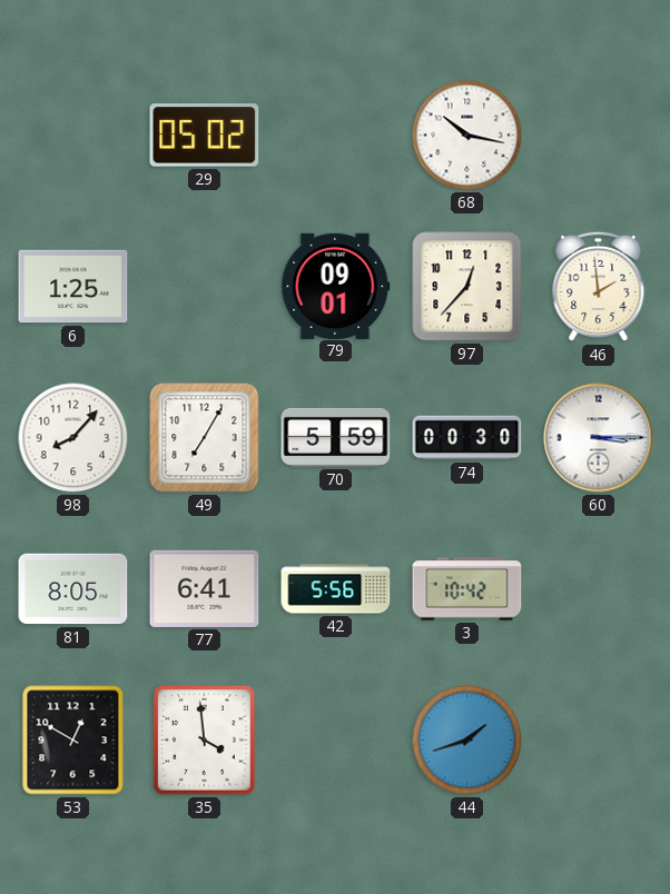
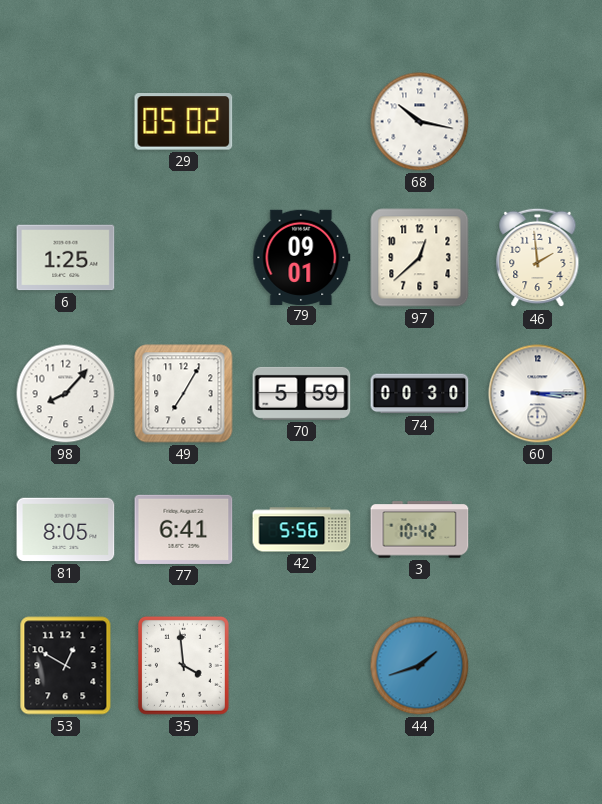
97: 12:37 -> 12:38
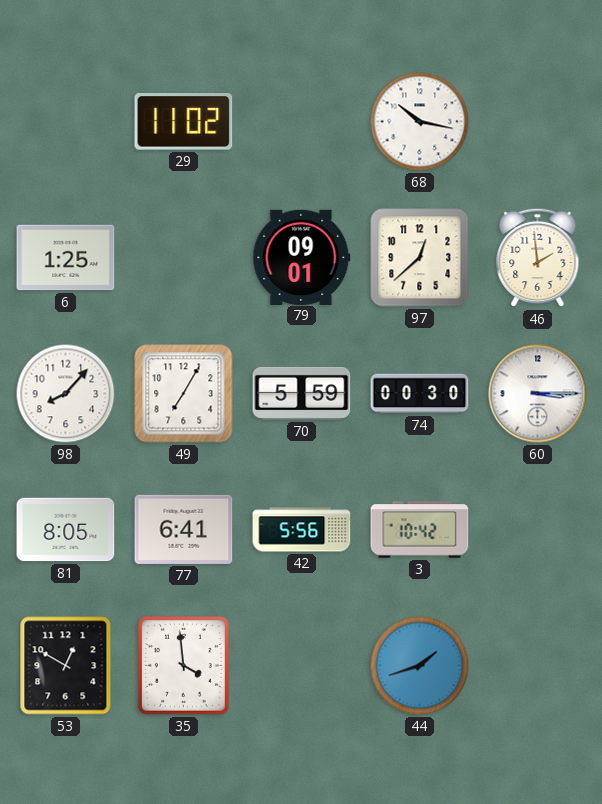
29: 05:02 -> 11:02
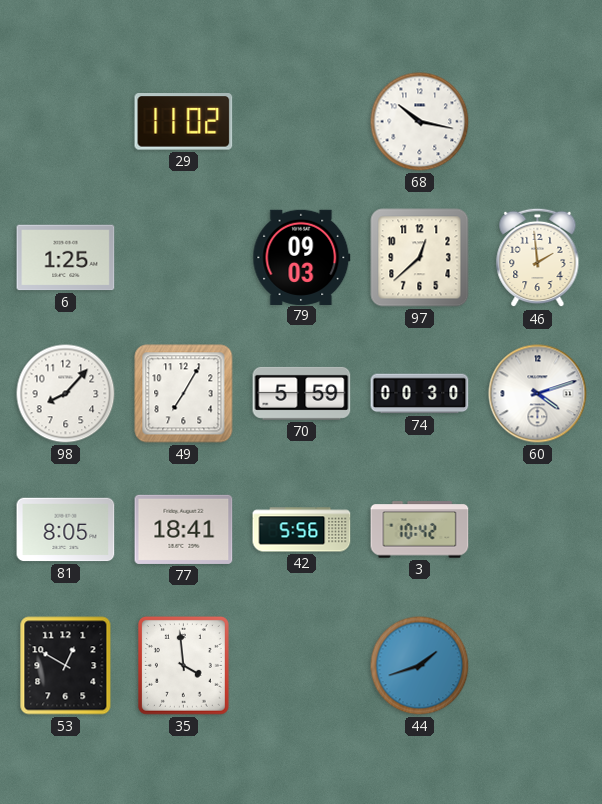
79: 09:01 -> 09:03
60: 3:15 -> 4:12
77: 6:41 -> 18:41
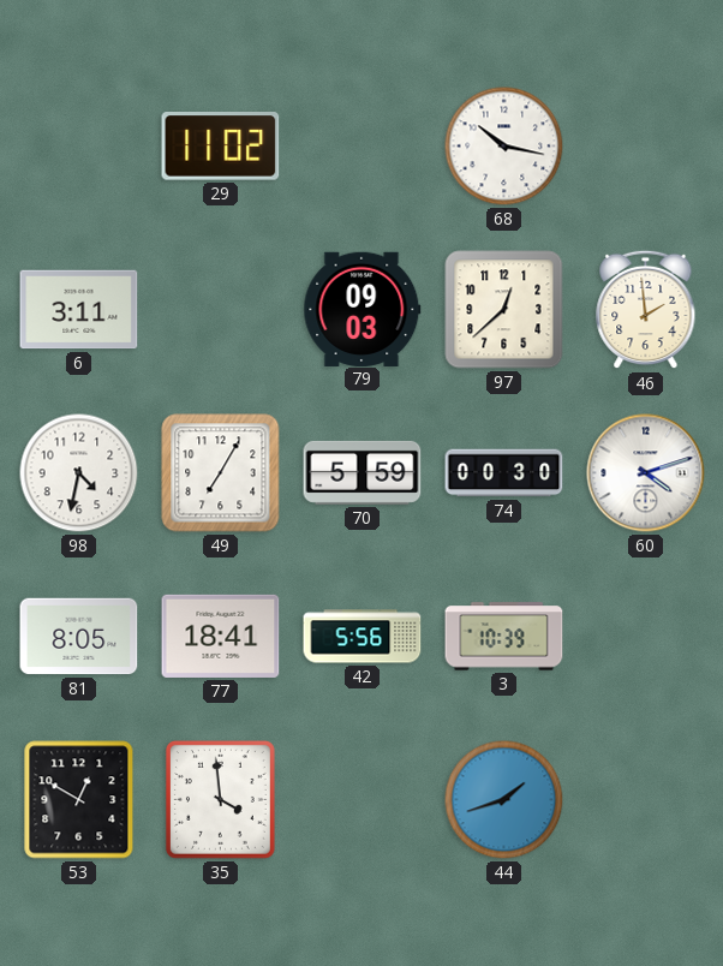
6: 1:25 -> 3:11
98: 8:07 -> 4:32
3: 10:42 -> 10:39
